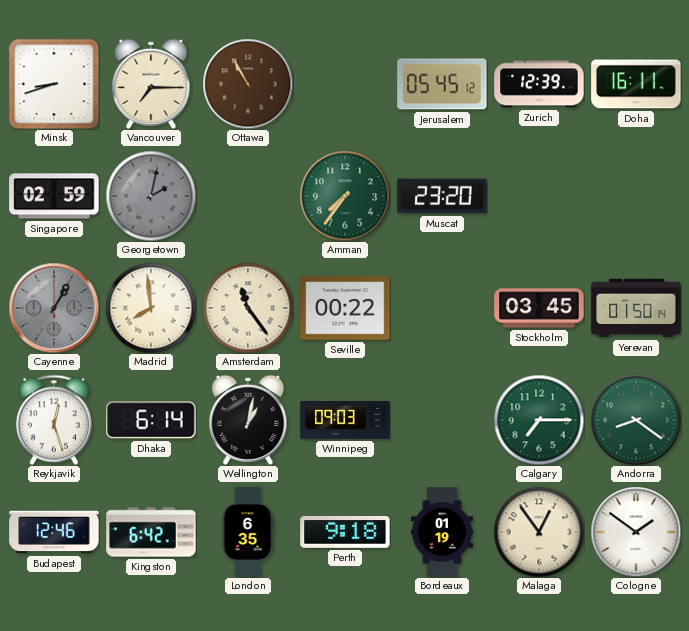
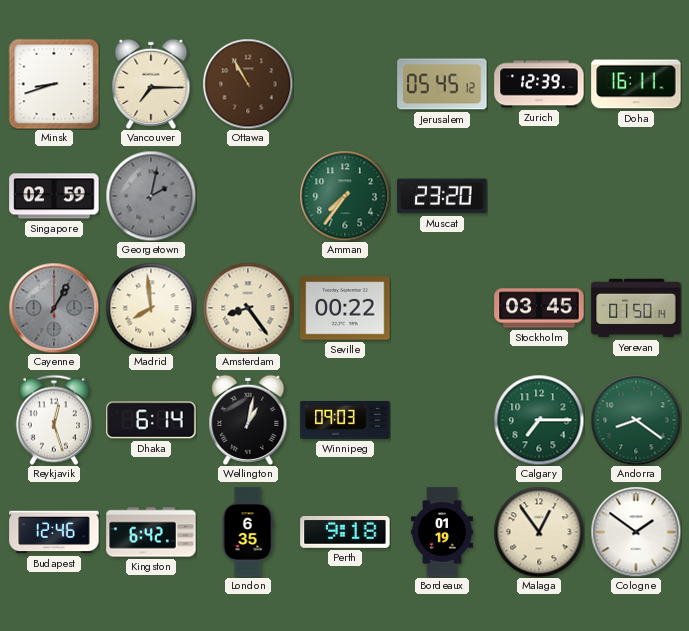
Amsterdam: 11:24 -> 8:24
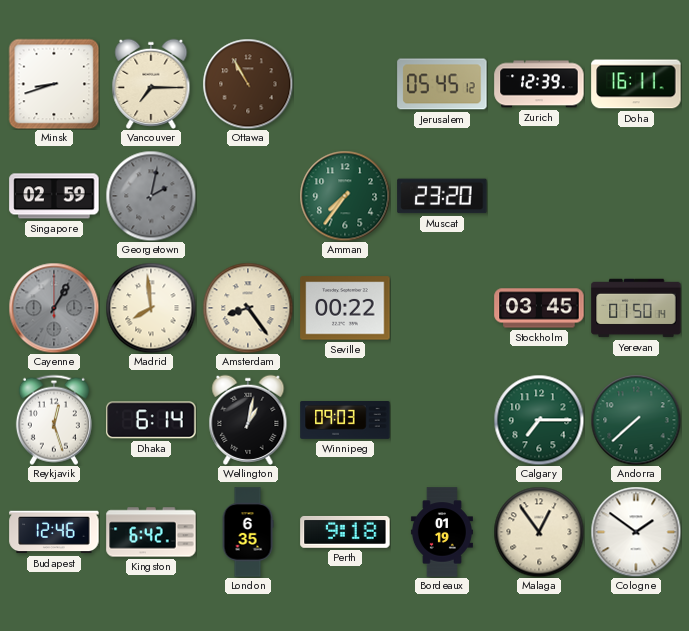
Andorra: 8:21 -> 7:38
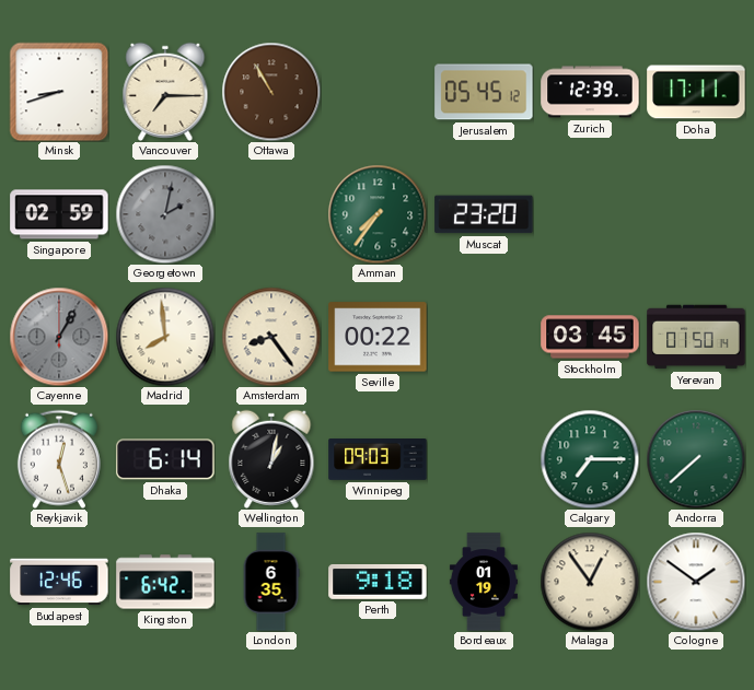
Doha: 16:11 -> 17:11
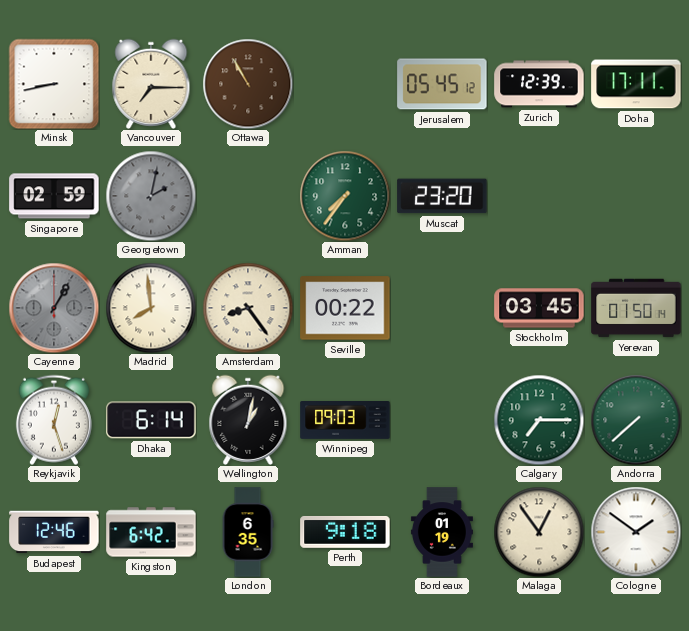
Minsk: 8:42 -> 8:43
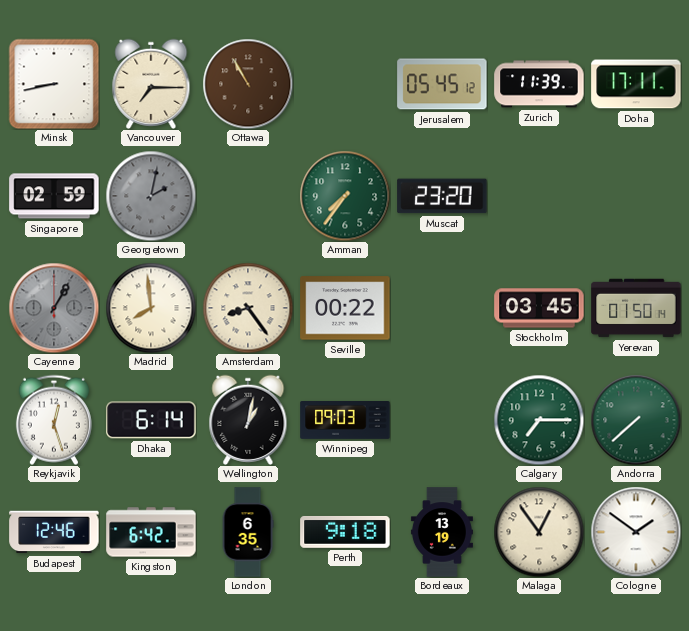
Zurich: 12:39 -> 11:39
Bordeaux: 01:19 -> 13:19
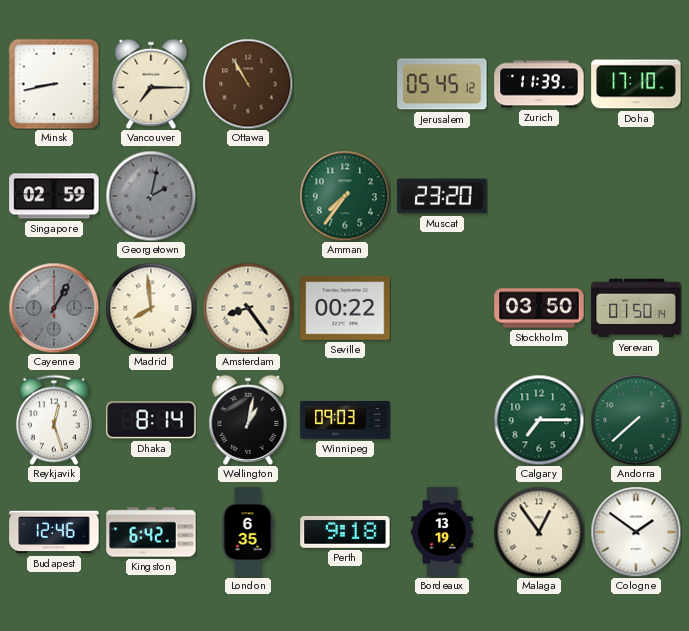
Doha: 17:11 -> 17:10
Stockholm: 03:45 -> 03:50
Dhaka: 6:14 -> 8:14
